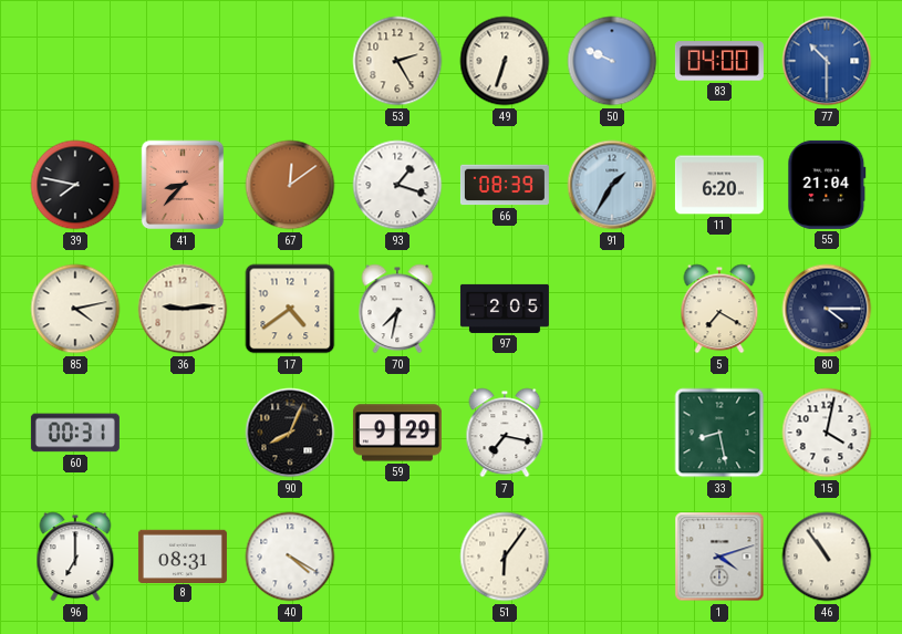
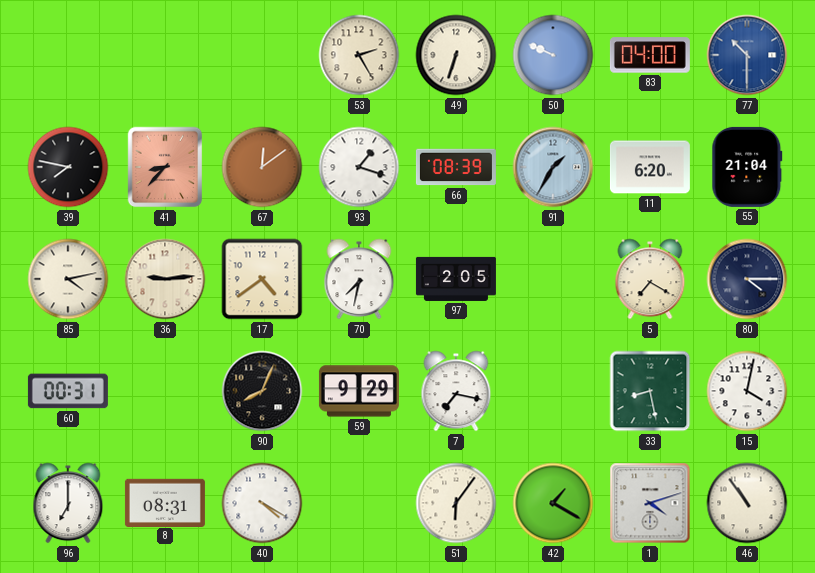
42: none -> 1:20
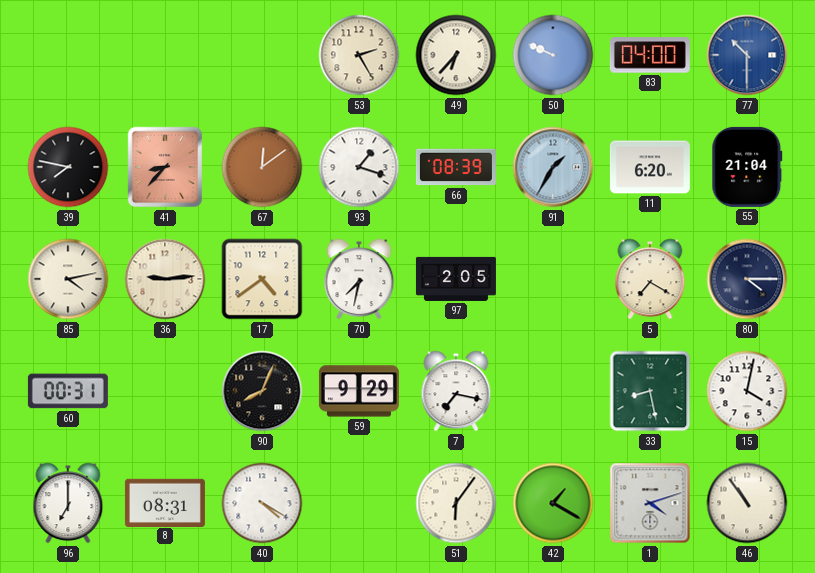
49: 6:33 -> 6:37
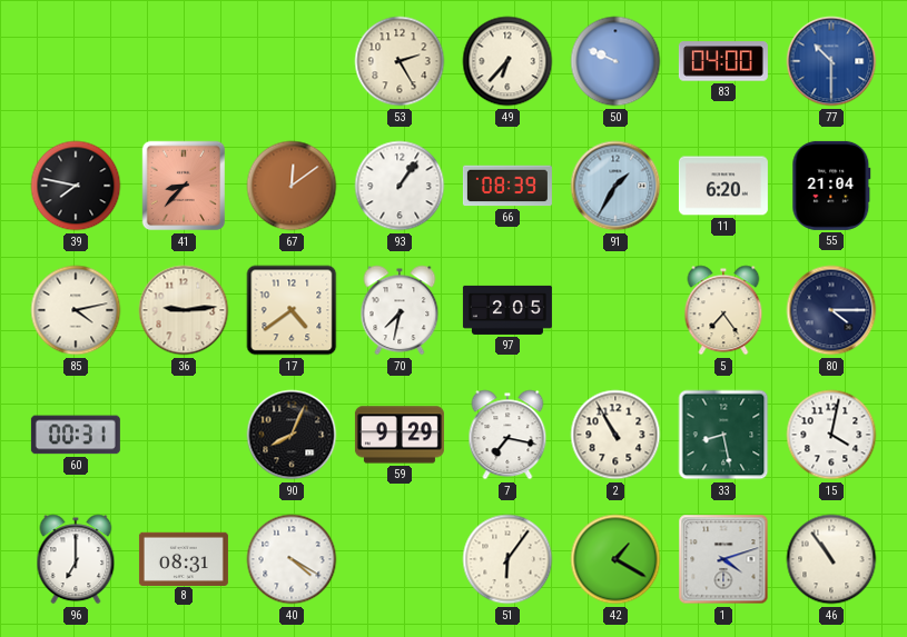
93: 1:18 -> 1:06
5: 7:20 -> 7:24
2: none -> 10:55
